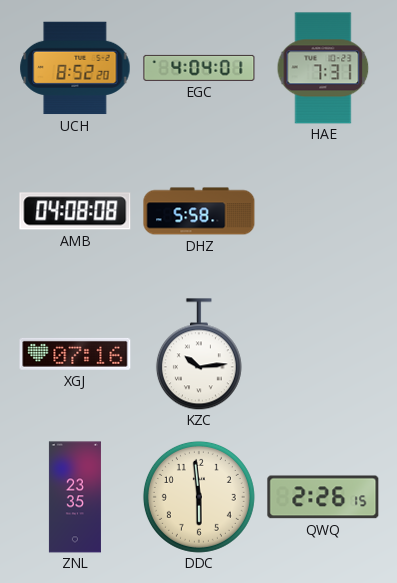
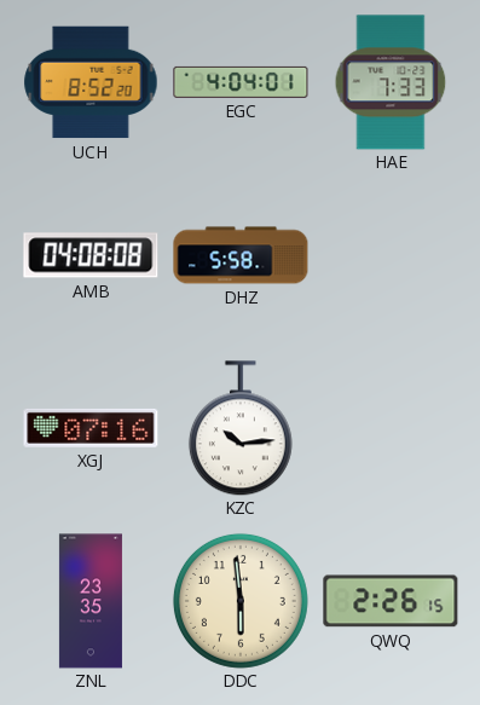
HAE: 7:31 -> 7:33
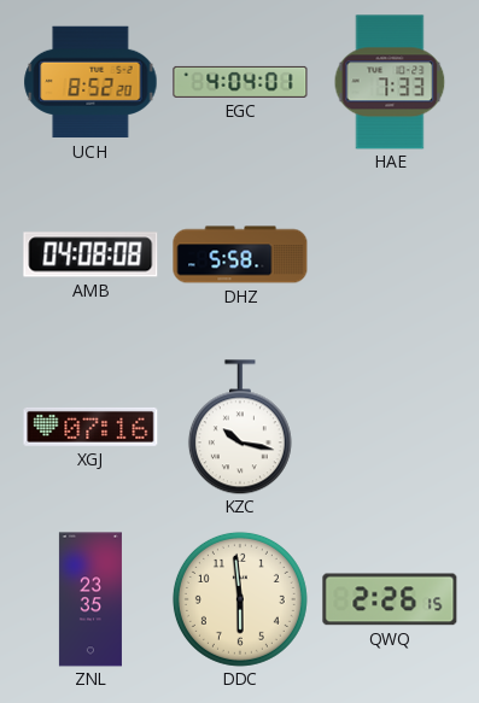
KZC: 10:14 -> 10:17
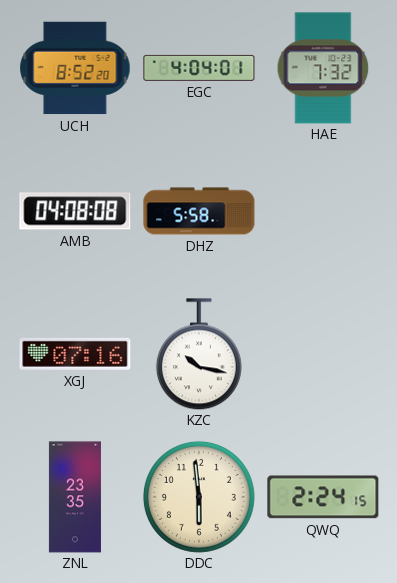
HAE: 7:33 -> 7:32
QWQ: 2:26 -> 2:24
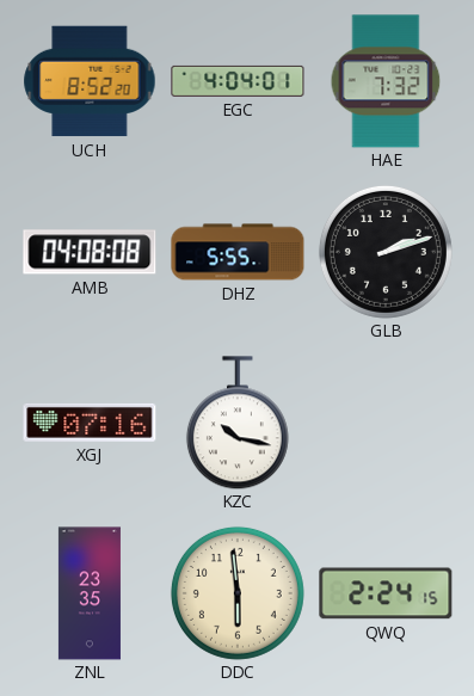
DHZ: 5:58 -> 5:55
GLB: none -> 2:12
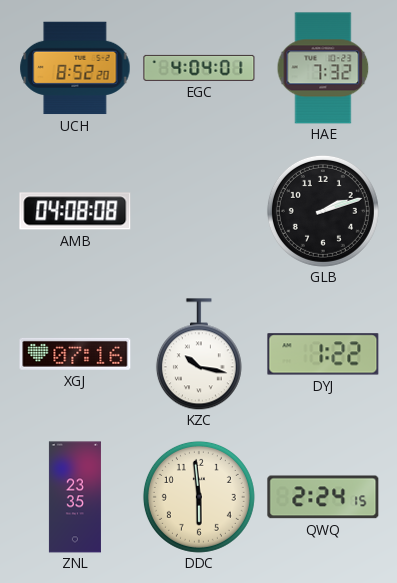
DHZ: 5:55 -> none
DYJ: none -> 1:22
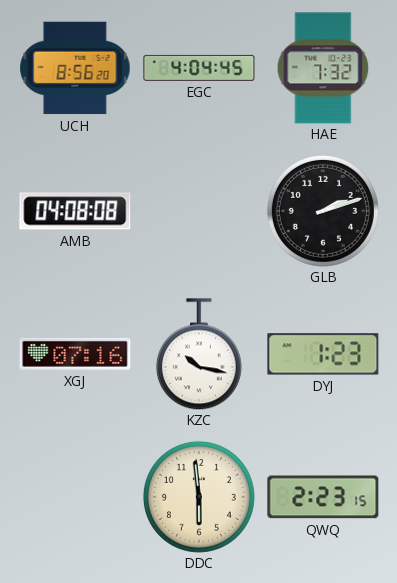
UCH: 8:52 -> 8:56
EGC: 4:04:01 -> 4:04:45
DYJ: 1:22 -> 1:23
ZNL: 23:35 -> none
QWQ: 2:24 -> 2:23
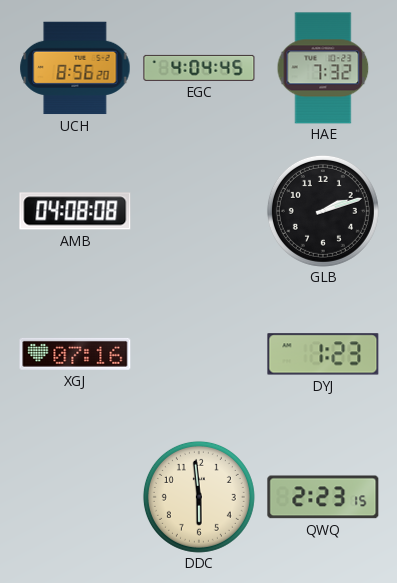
KZC: 10:17 -> none
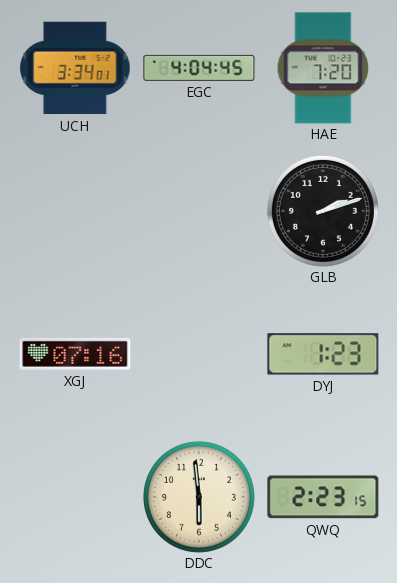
UCH: 8:56 -> 3:34
HAE: 7:32 -> 7:20
AMB: 04:08 -> none
